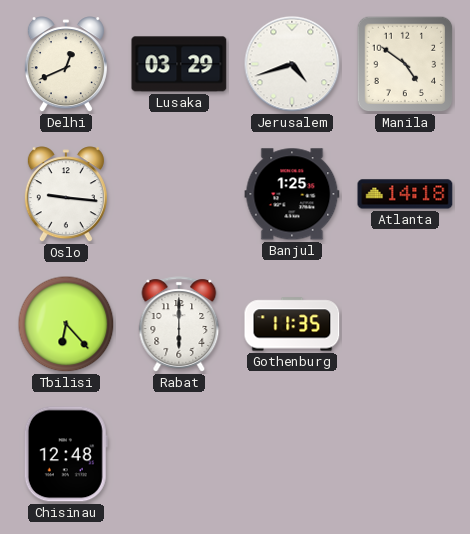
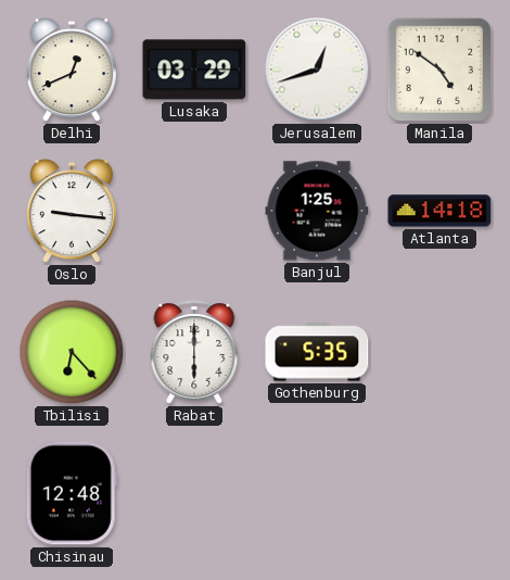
Jerusalem: 4:42 -> 12:42
Gothenburg: 11:35 -> 5:35
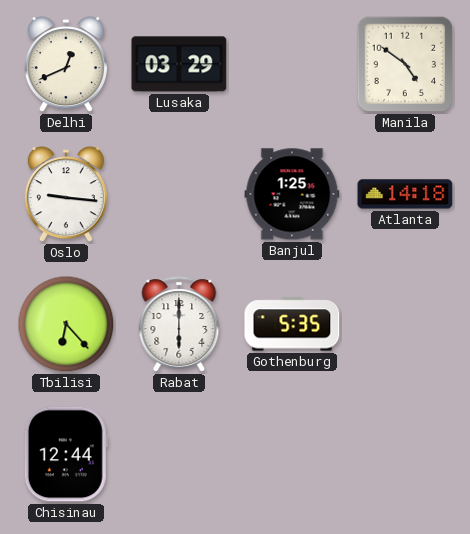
Jerusalem: 12:42 -> none
Chisinau: 12:48 -> 12:44
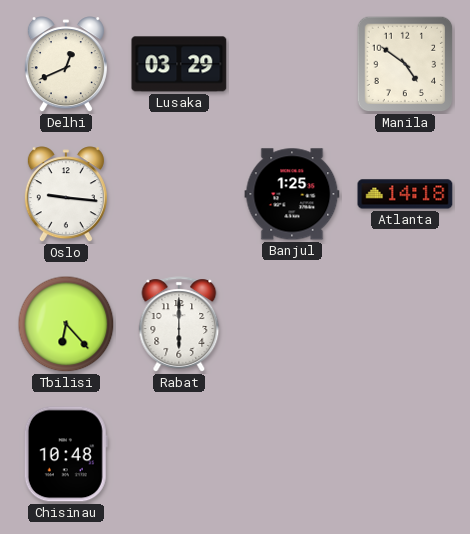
Gothenburg: 5:35 -> none
Chisinau: 12:44 -> 10:48
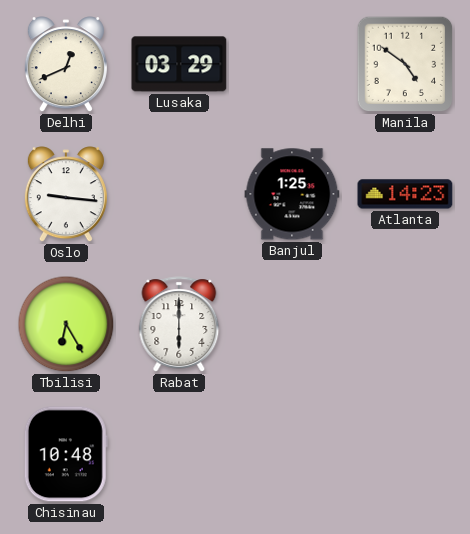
Atlanta: 14:18 -> 14:23
Tbilisi: 6:23 -> 6:25
